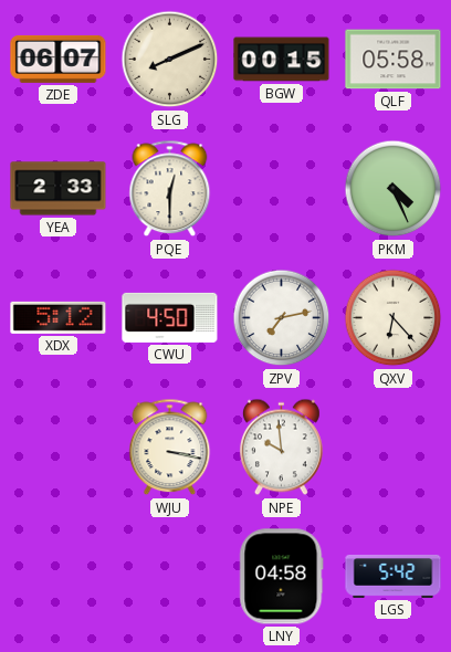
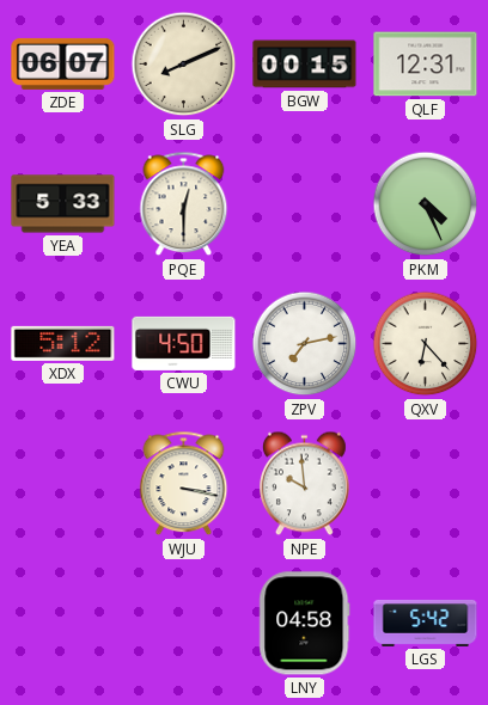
QLF: 05:58 -> 12:31
YEA: 2:33 -> 5:33
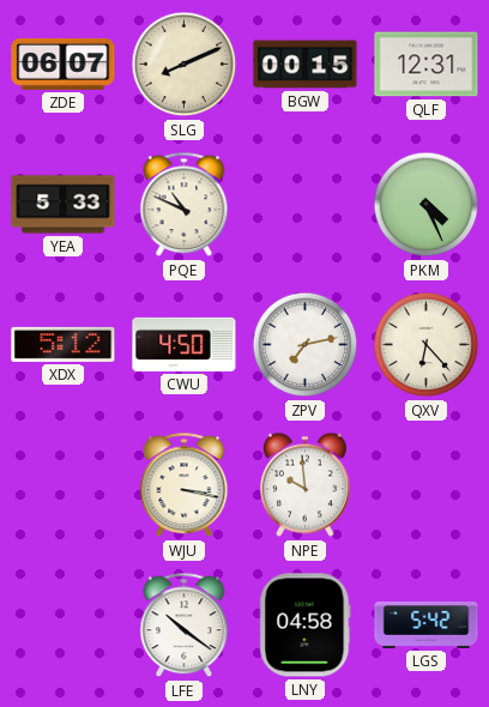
PQE: 12:30 -> 10:49
LFE: none -> 10:21
